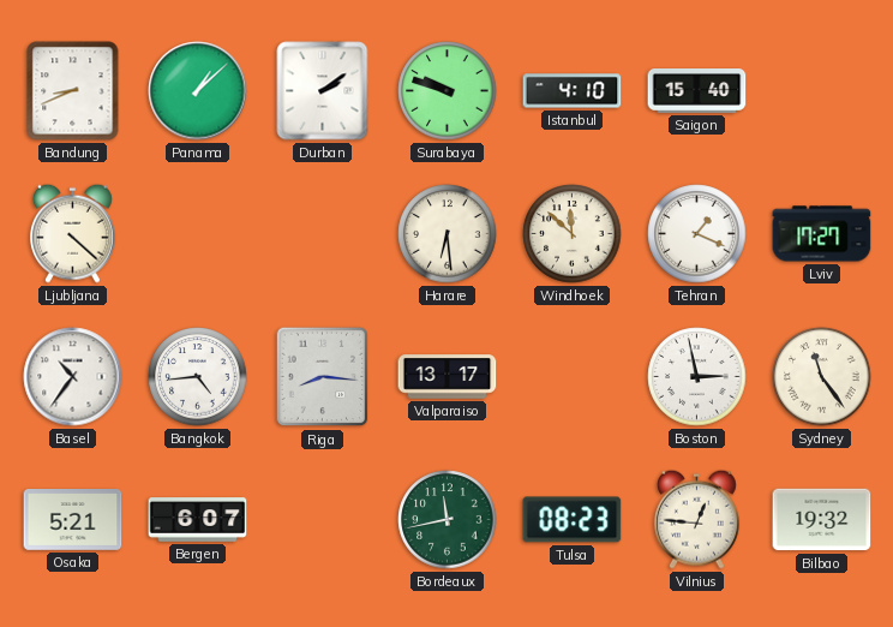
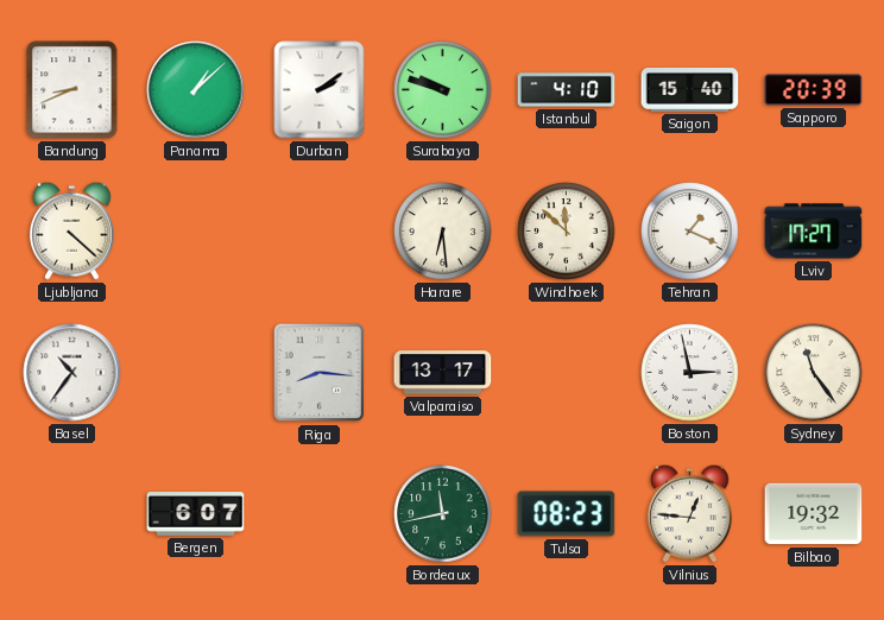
Sapporo: none -> 20:39
Bangkok: 4:44 -> none
Osaka: 5:21 -> none
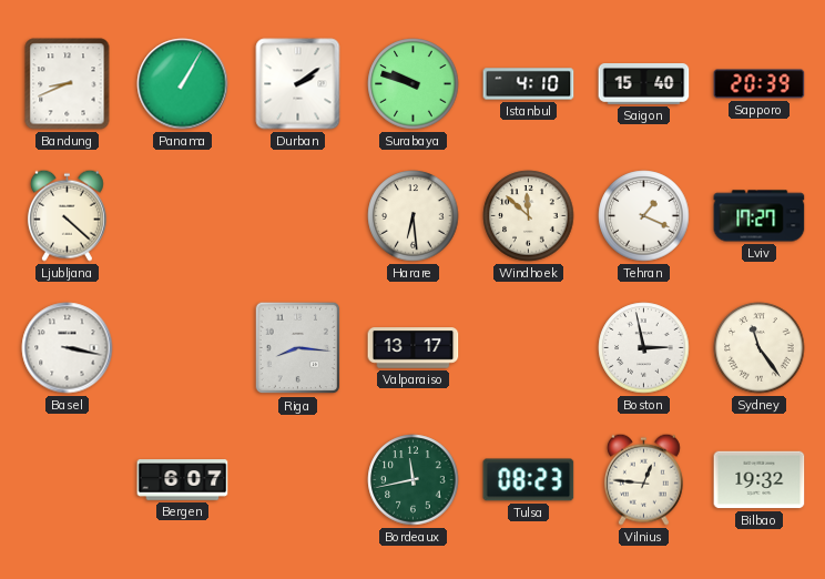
Panama: 1:08 -> 1:05
Basel: 10:36 -> 3:17
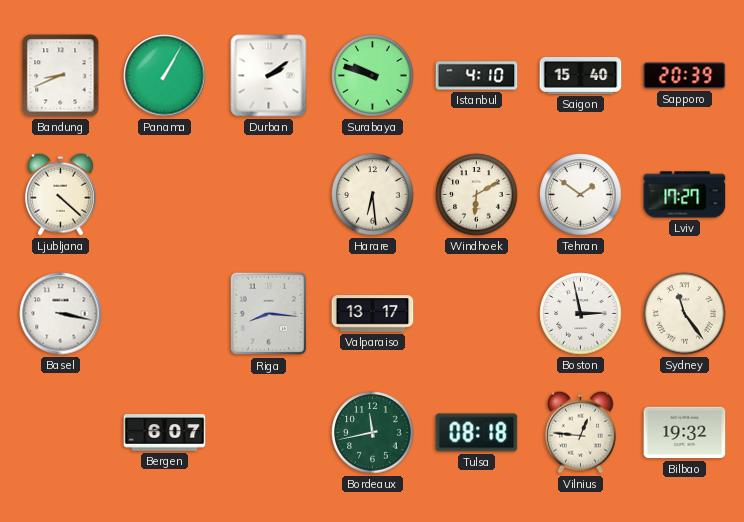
Windhoek: 11:52 -> 6:10
Tehran: 1:19 -> 1:51
Tulsa: 08:23 -> 08:18
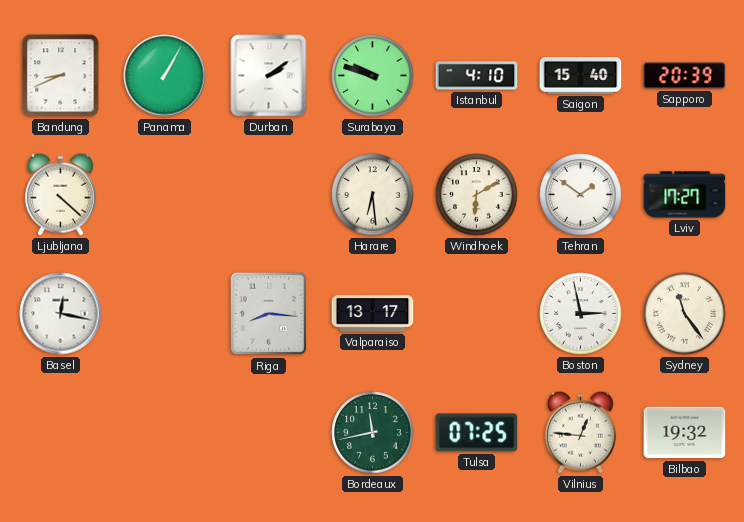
Basel: 3:17 -> 12:17
Bergen: 6:07 -> none
Tulsa: 08:18 -> 07:25
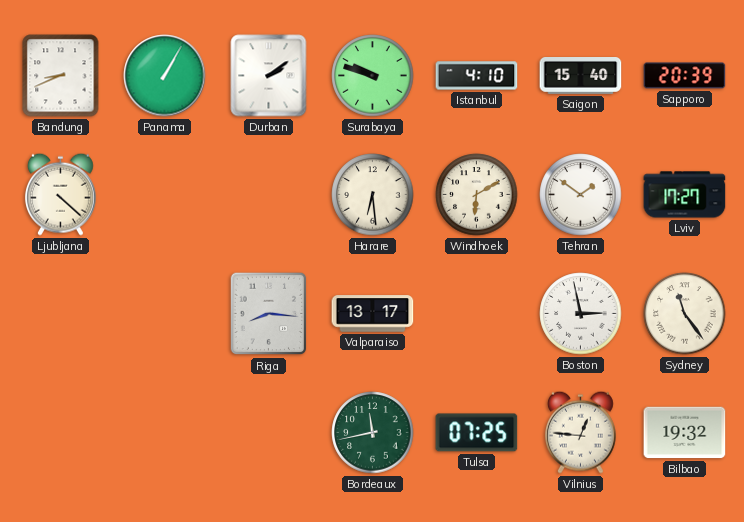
Basel: 12:17 -> none
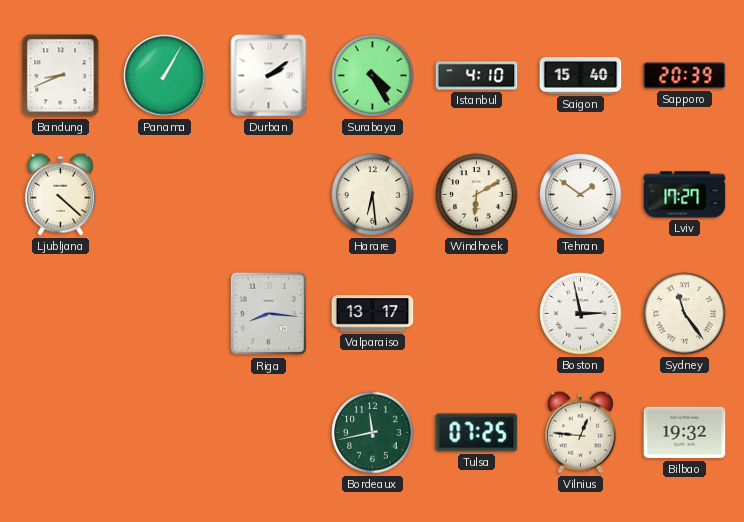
Surabaya: 9:48 -> 4:25
